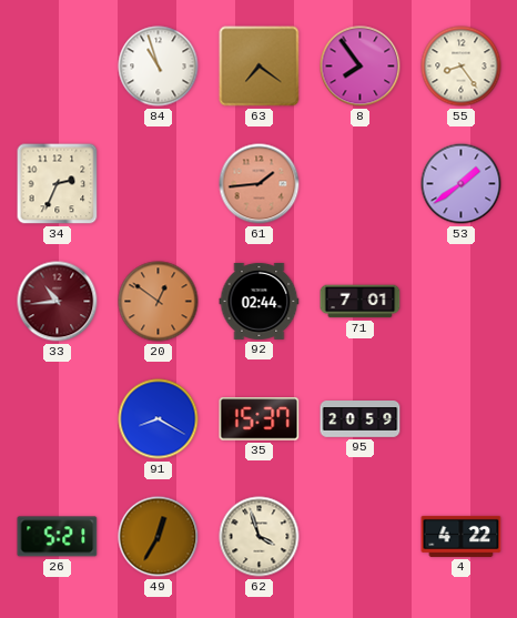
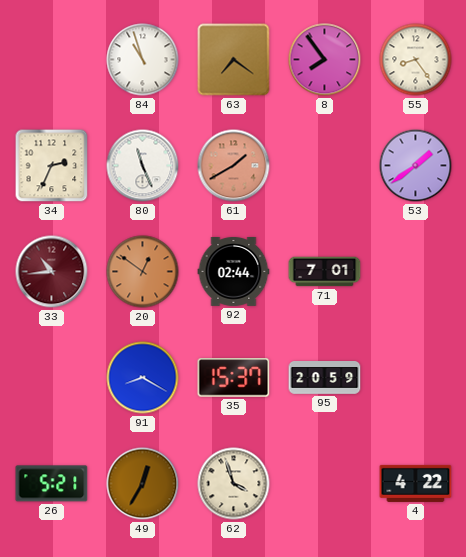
80: none -> 11:26
61: 1:44 -> 1:40
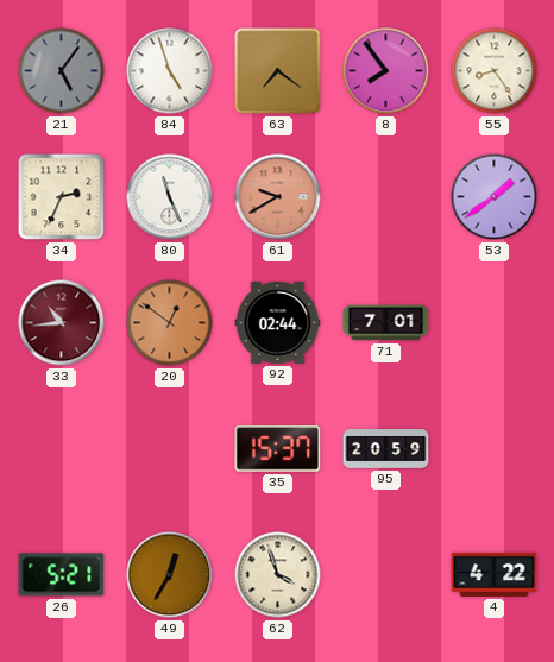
21: none -> 5:06
84: 10:57 -> 4:57
61: 1:40 -> 9:40
91: 8:20 -> none
